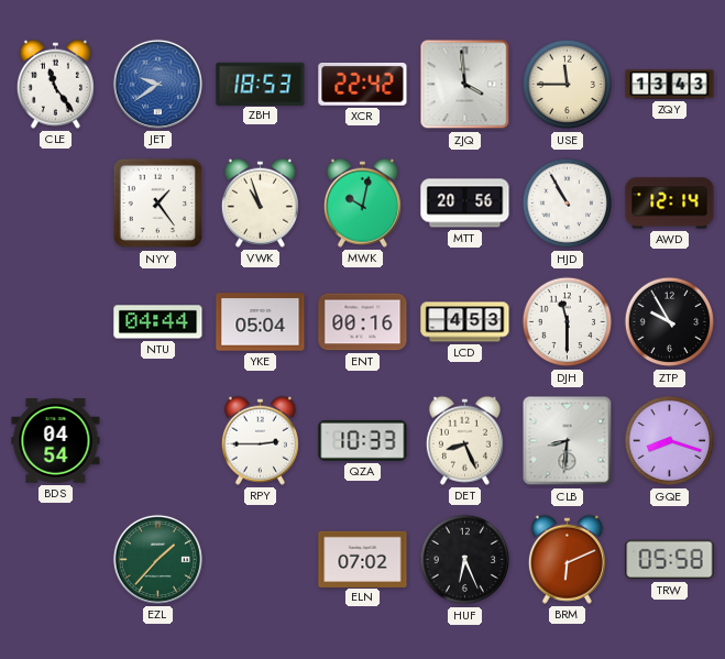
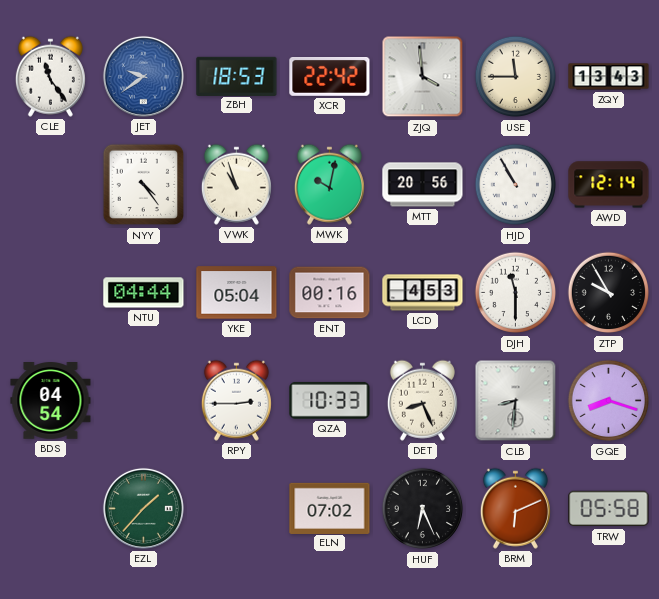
NYY: 1:24 -> 4:24
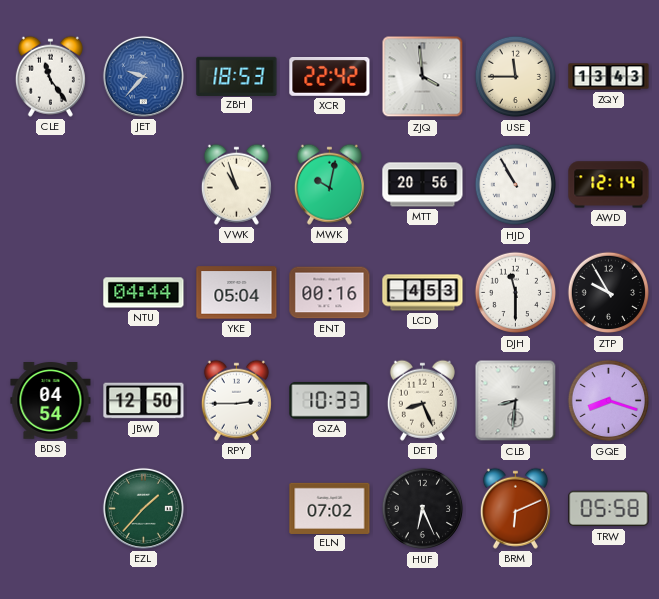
JET: 9:39 -> 9:37
NYY: 4:24 -> none
JBW: none -> 12:50
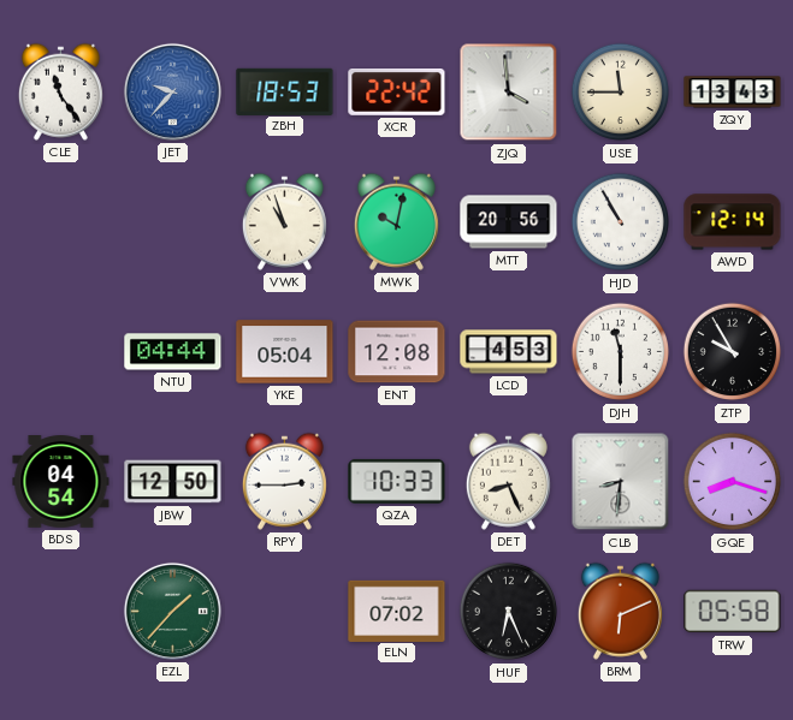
ENT: 00:16 -> 12:08
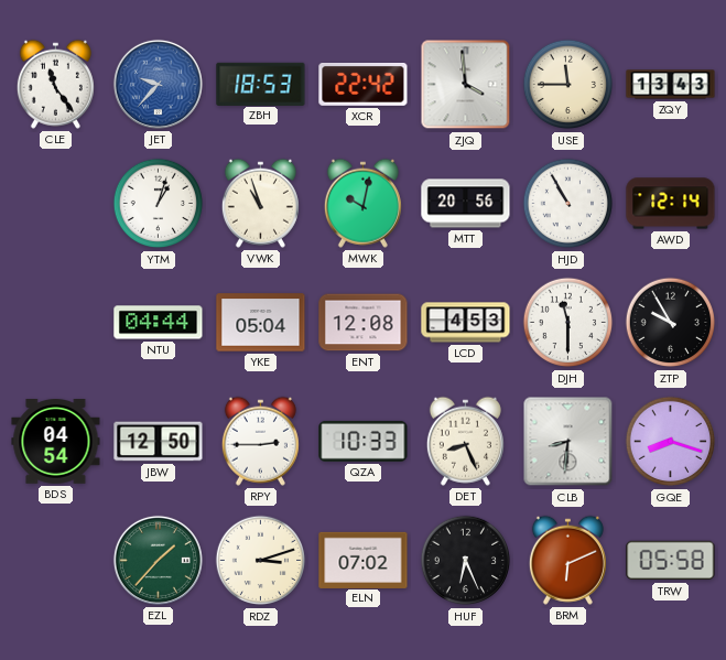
YTM: none -> 1:03
RDZ: none -> 3:12
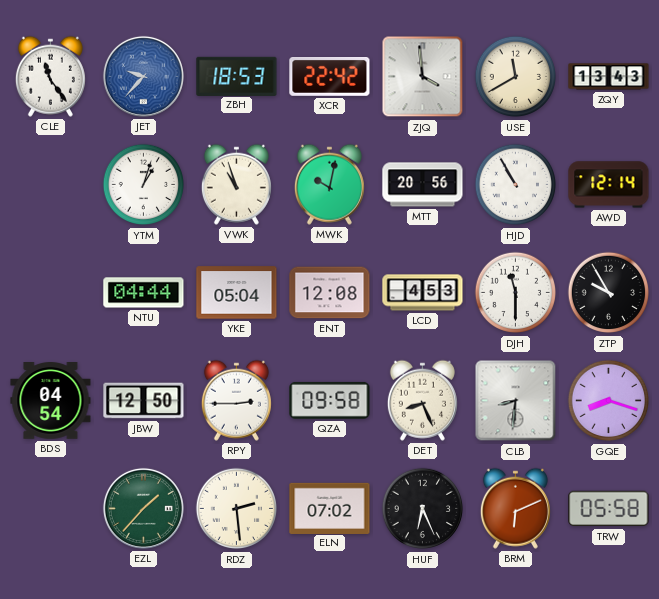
USE: 11:45 -> 11:40
QZA: 10:33 -> 09:58
RDZ: 3:12 -> 2:29
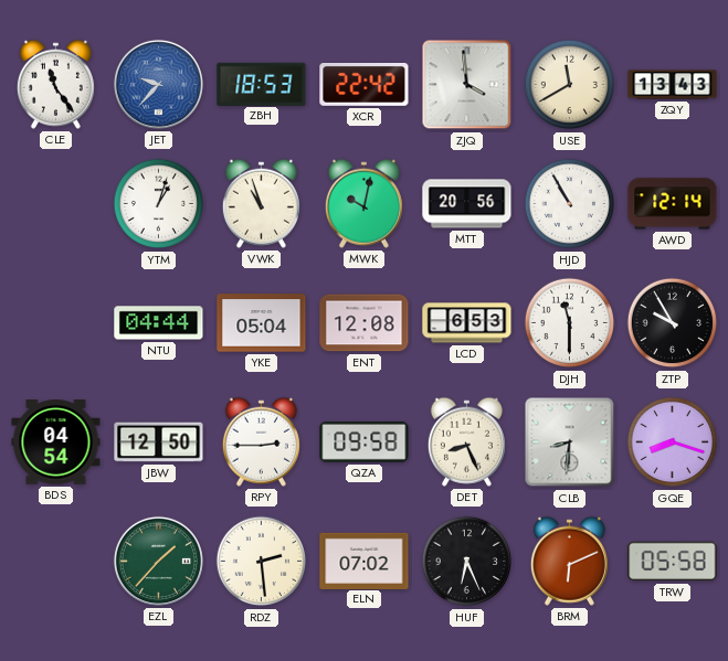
LCD: 4:53 -> 6:53
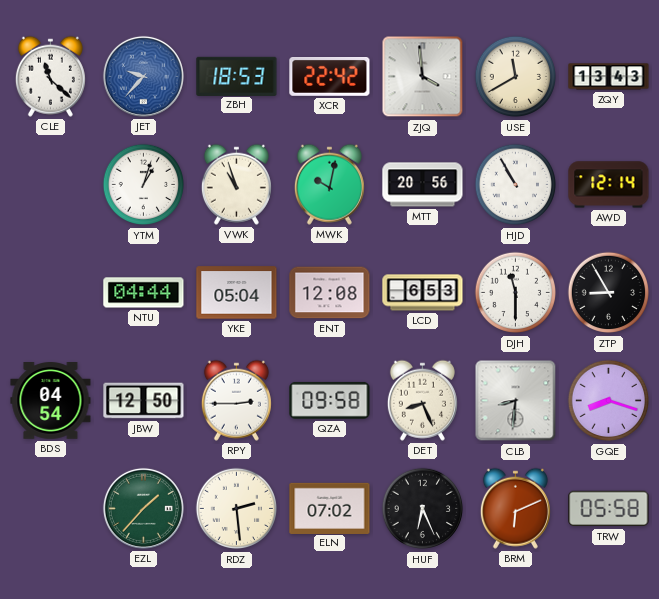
CLE: 11:24 -> 11:22
ZTP: 9:55 -> 8:55
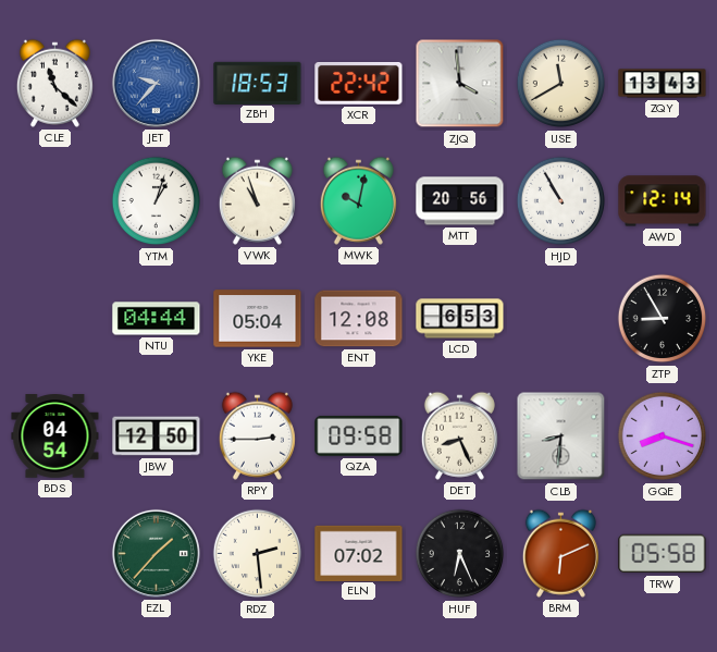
DJH: 11:30 -> none
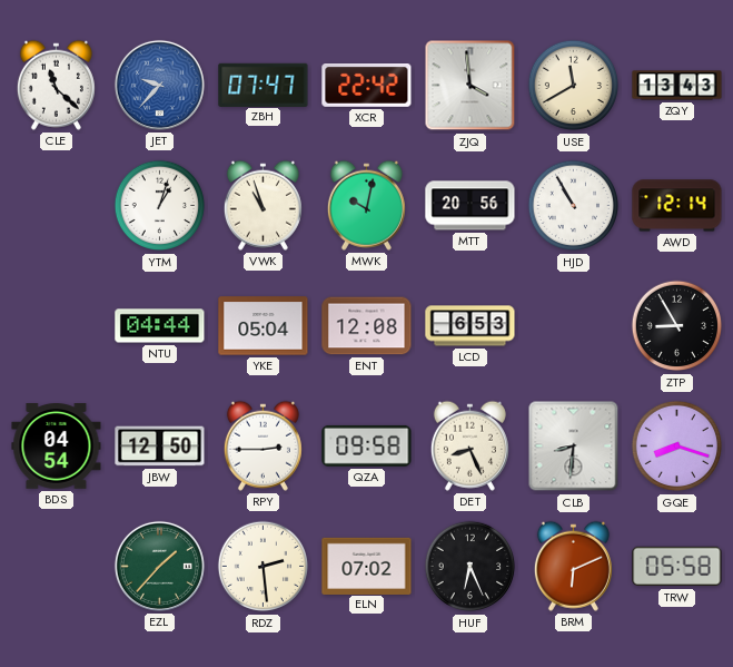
ZBH: 18:53 -> 07:47
